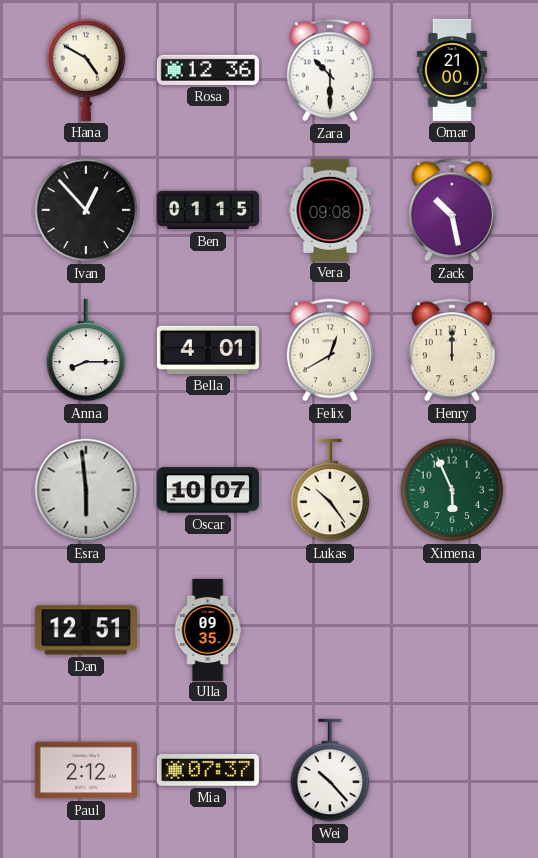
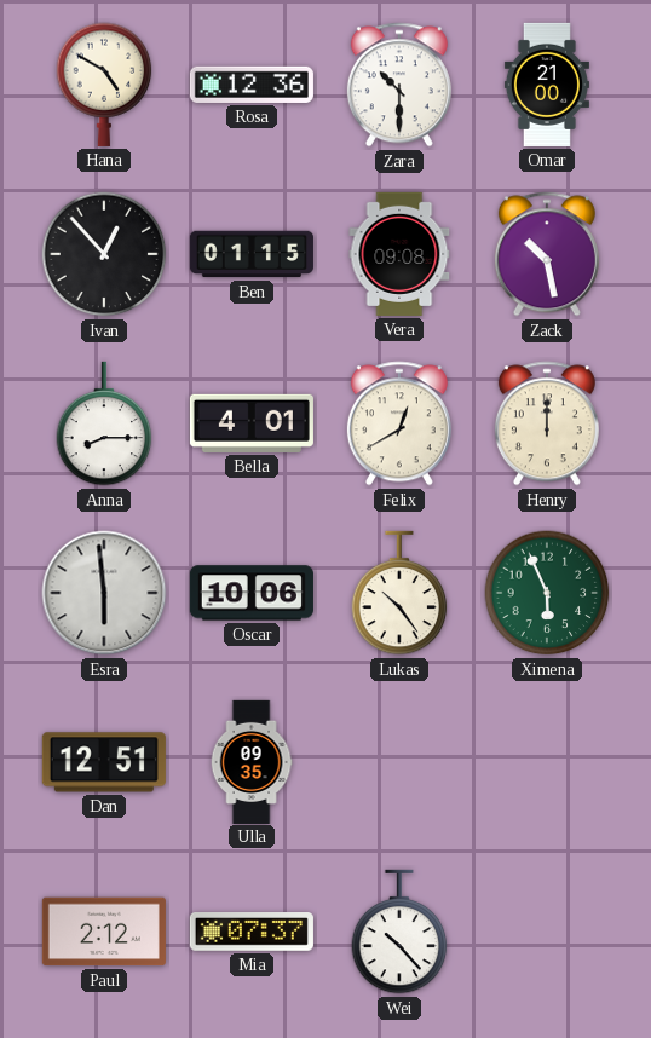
Oscar: 10:07 -> 10:06
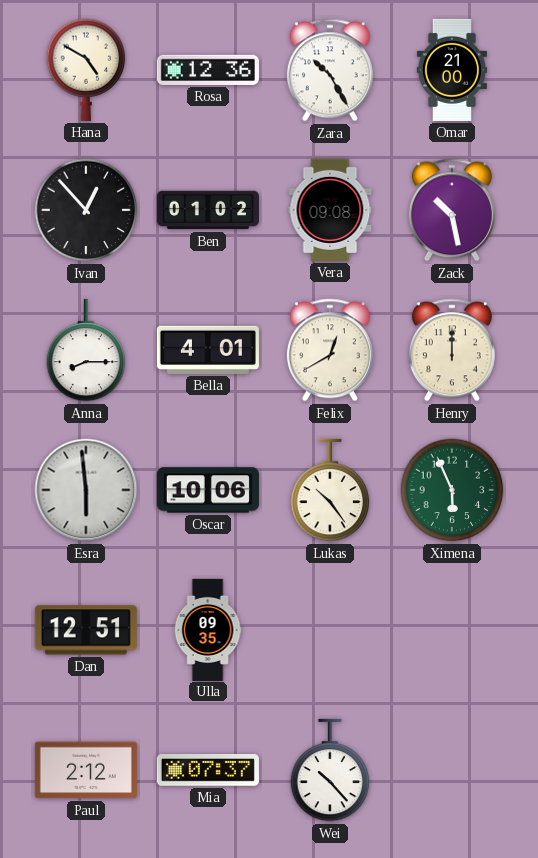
Zara: 10:30 -> 10:25
Ben: 01:15 -> 01:02
